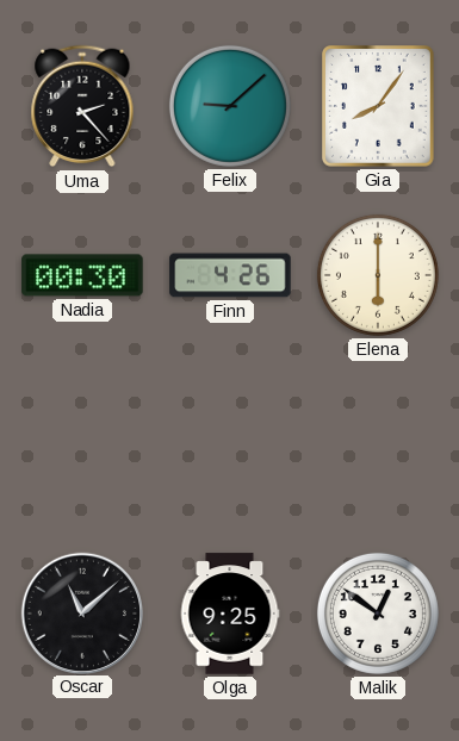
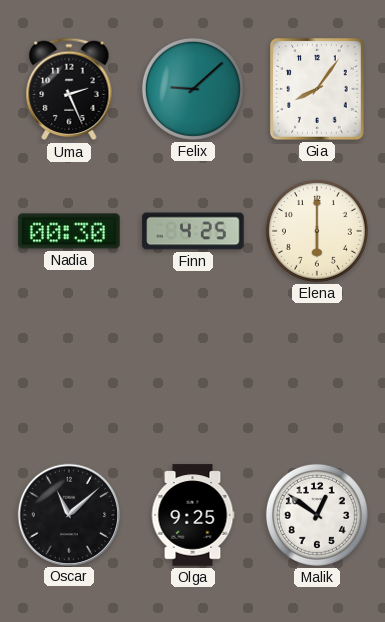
Uma: 2:23 -> 2:26
Finn: 4:26 -> 4:25
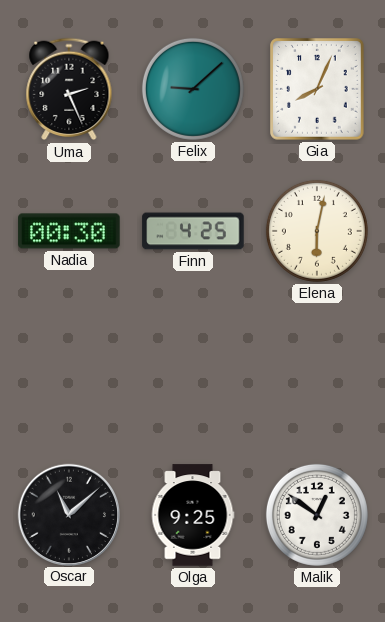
Gia: 8:06 -> 8:04
Elena: 6:00 -> 6:02
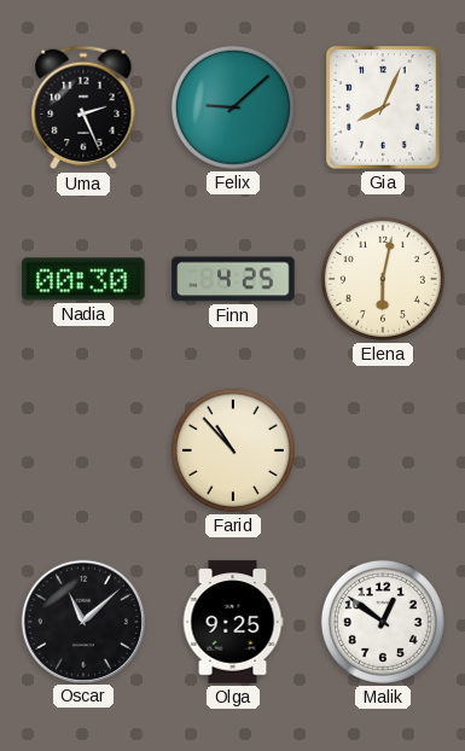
Farid: none -> 10:53
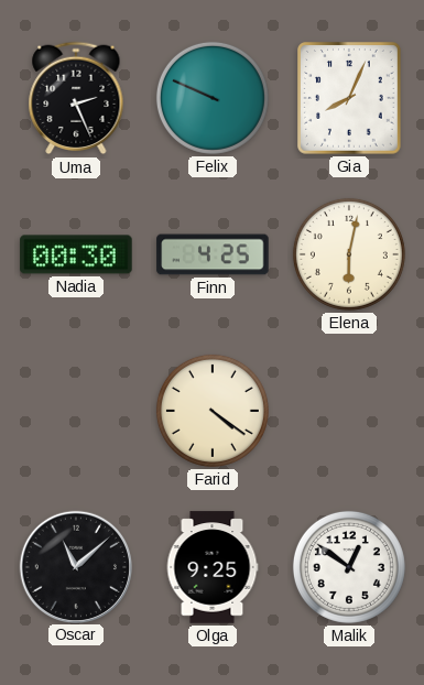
Felix: 9:08 -> 9:49
Farid: 10:53 -> 4:21
